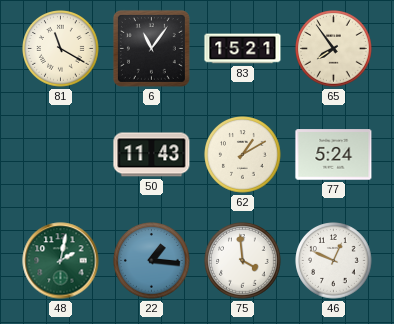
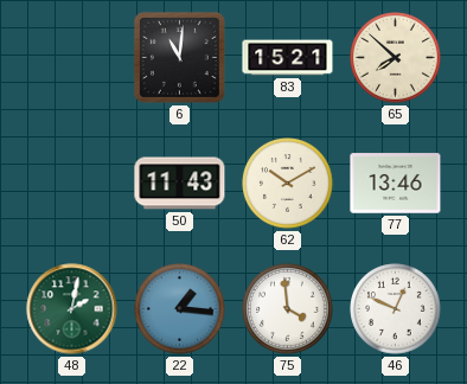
81: 11:20 -> none
6: 11:06 -> 11:01
65: 7:54 -> 7:52
62: 1:10 -> 10:10
77: 5:24 -> 13:46
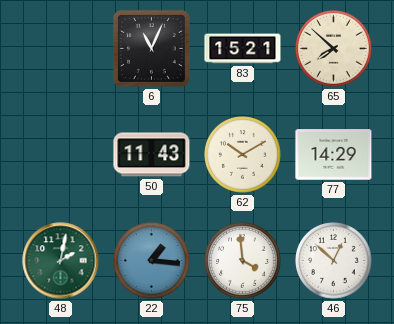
6: 11:01 -> 11:04
77: 13:46 -> 14:29
46: 12:49 -> 12:52
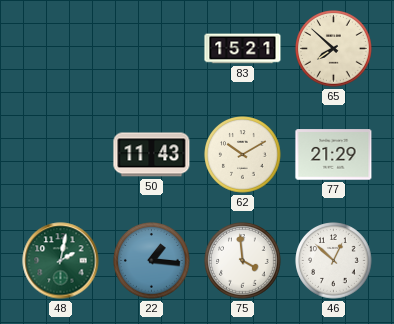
6: 11:04 -> none
77: 14:29 -> 21:29
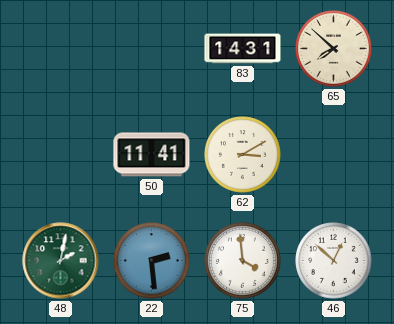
83: 15:21 -> 14:31
50: 11:43 -> 11:41
62: 10:10 -> 3:10
77: 21:29 -> none
22: 1:16 -> 2:29
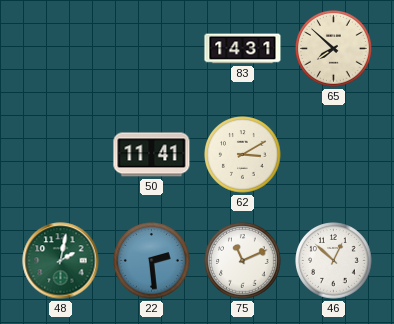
75: 3:59 -> 11:11
